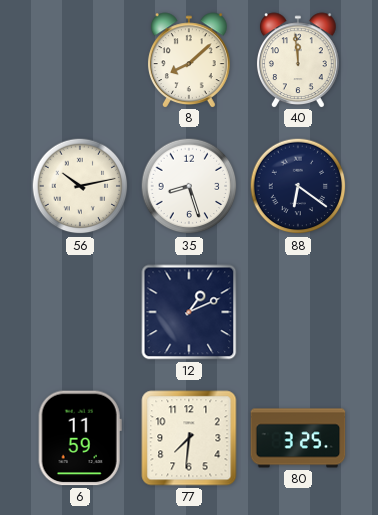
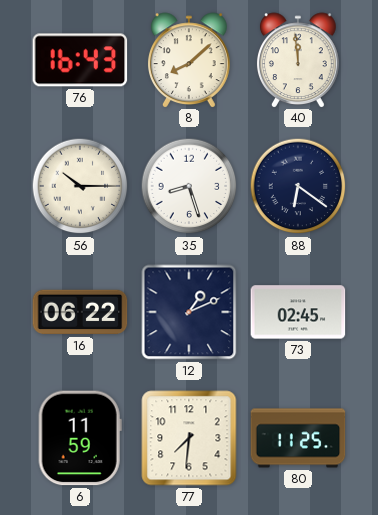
76: none -> 16:43
56: 10:13 -> 10:15
16: none -> 06:22
73: none -> 02:45
80: 3:25 -> 11:25
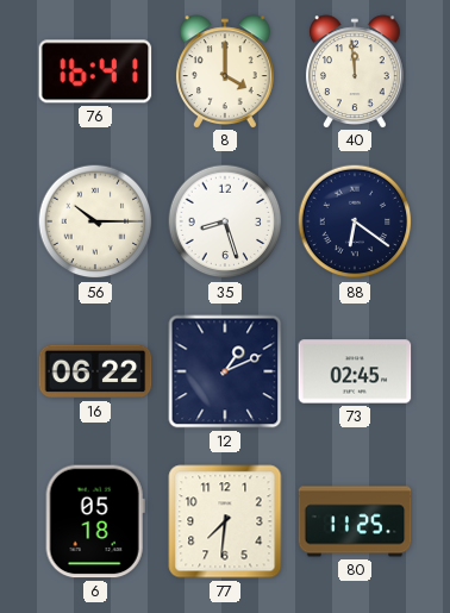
76: 16:43 -> 16:41
8: 8:08 -> 4:00
6: 11:59 -> 05:18
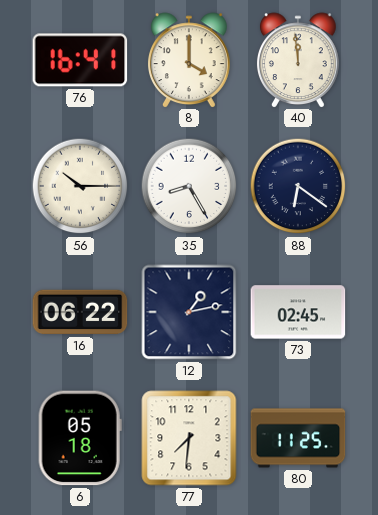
35: 8:27 -> 8:25
12: 1:11 -> 1:13
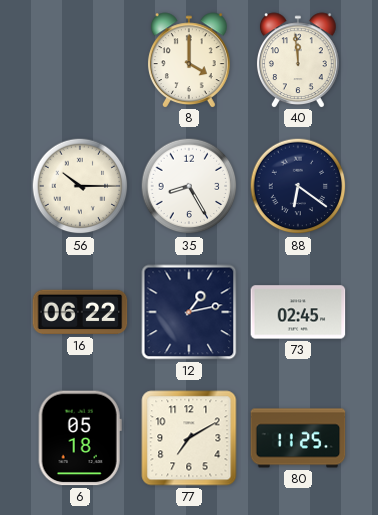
76: 16:41 -> none
77: 7:31 -> 7:10
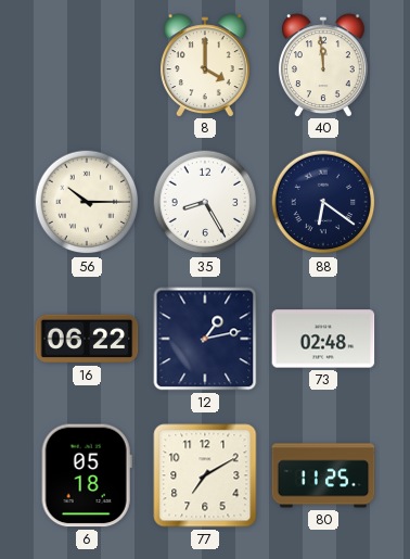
73: 02:45 -> 02:48
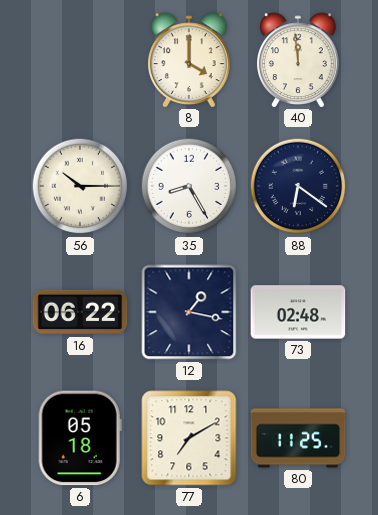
12: 1:13 -> 1:17
